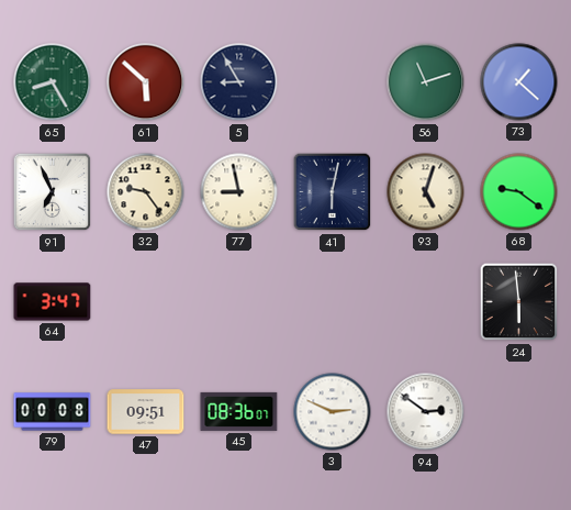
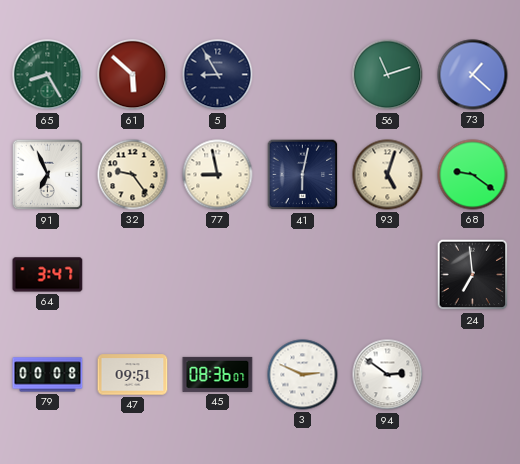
24: 5:59 -> 6:59
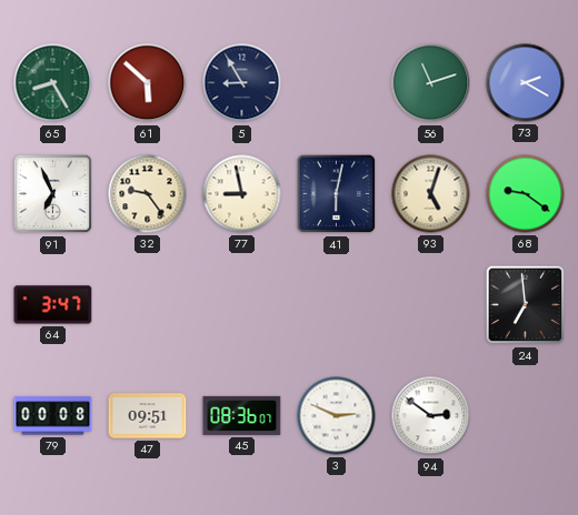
73: 1:22 -> 2:20
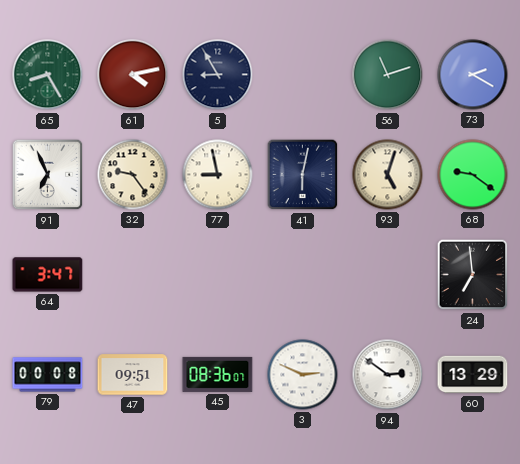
61: 5:52 -> 4:13
60: none -> 13:29
